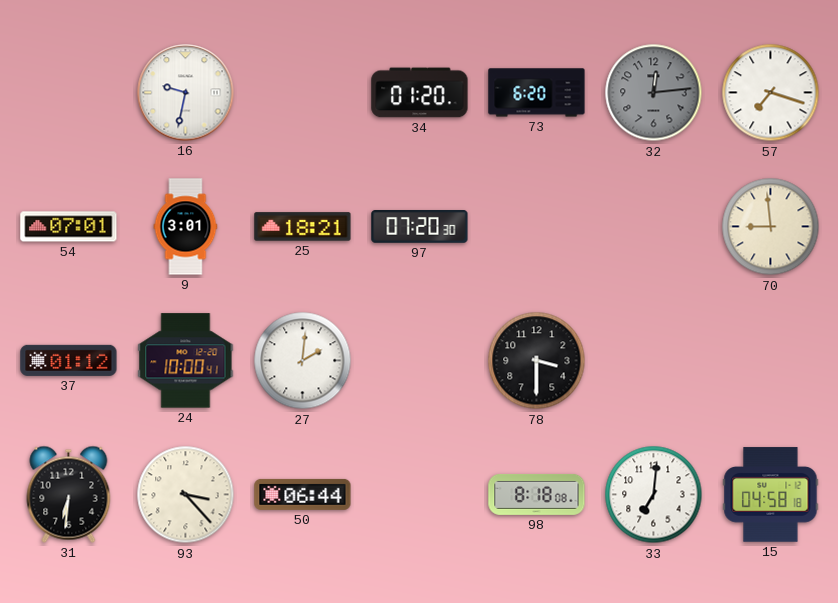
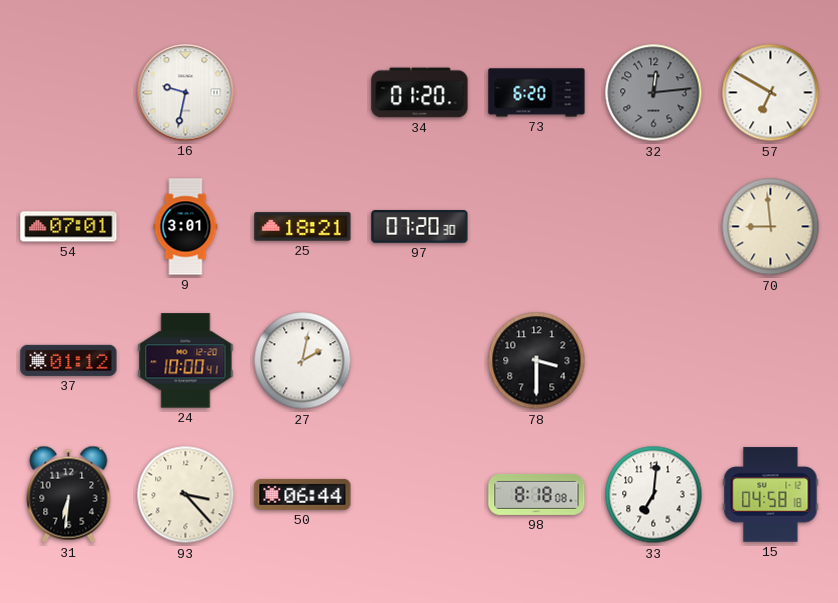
57: 7:18 -> 6:50
27: 2:01 -> 2:02
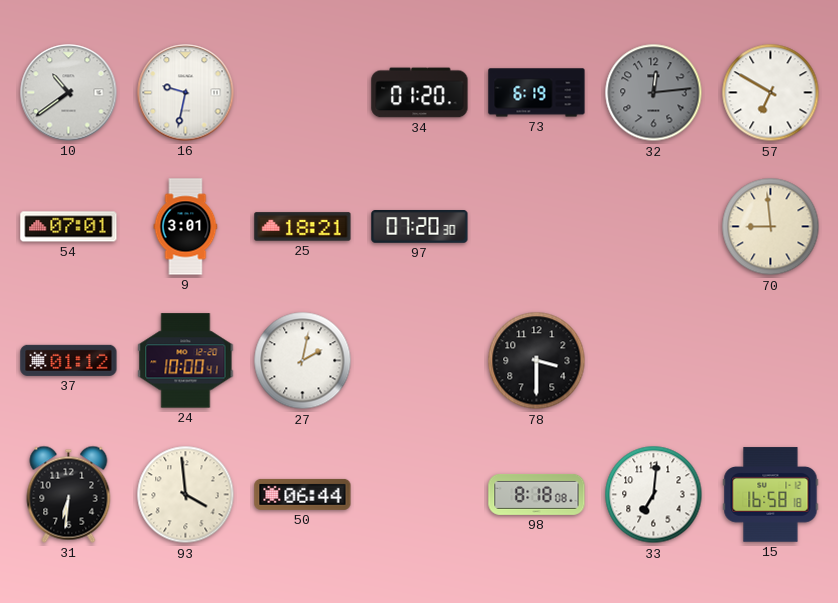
10: none -> 10:39
73: 6:20 -> 6:19
93: 3:23 -> 3:59
15: 04:58 -> 16:58
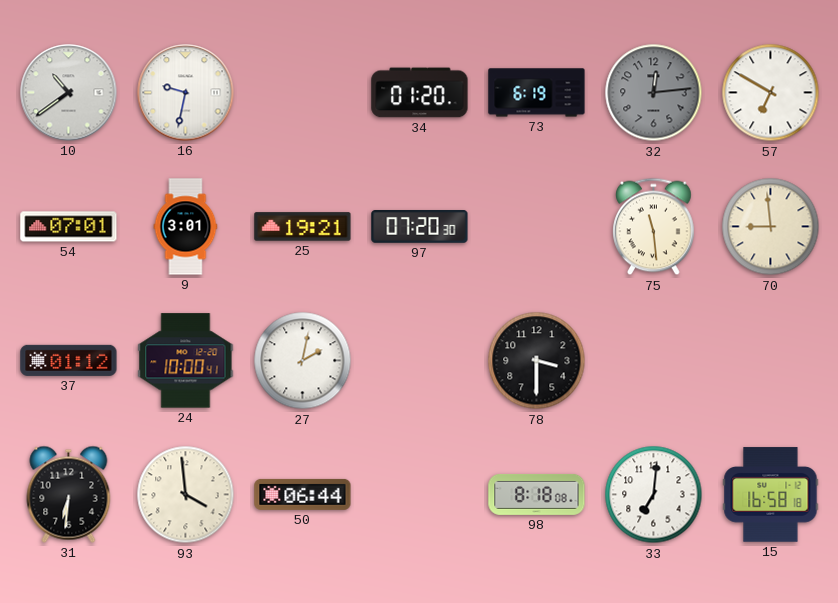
25: 18:21 -> 19:21
75: none -> 11:29
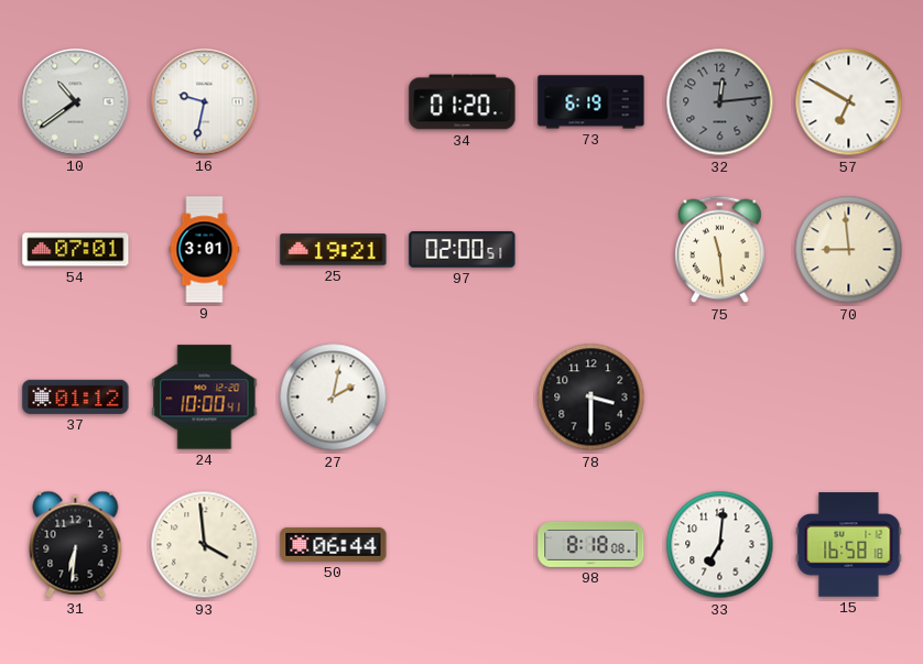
97: 07:20 -> 02:00
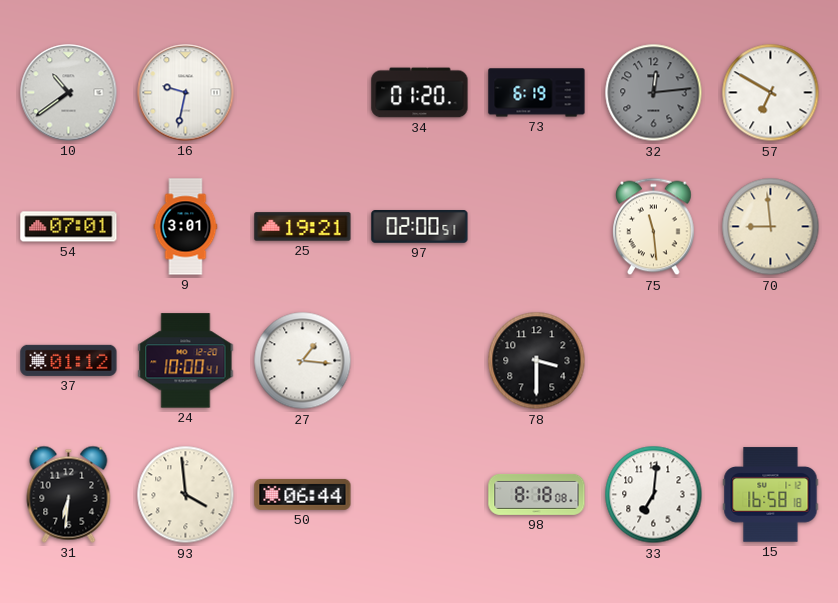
27: 2:02 -> 1:16
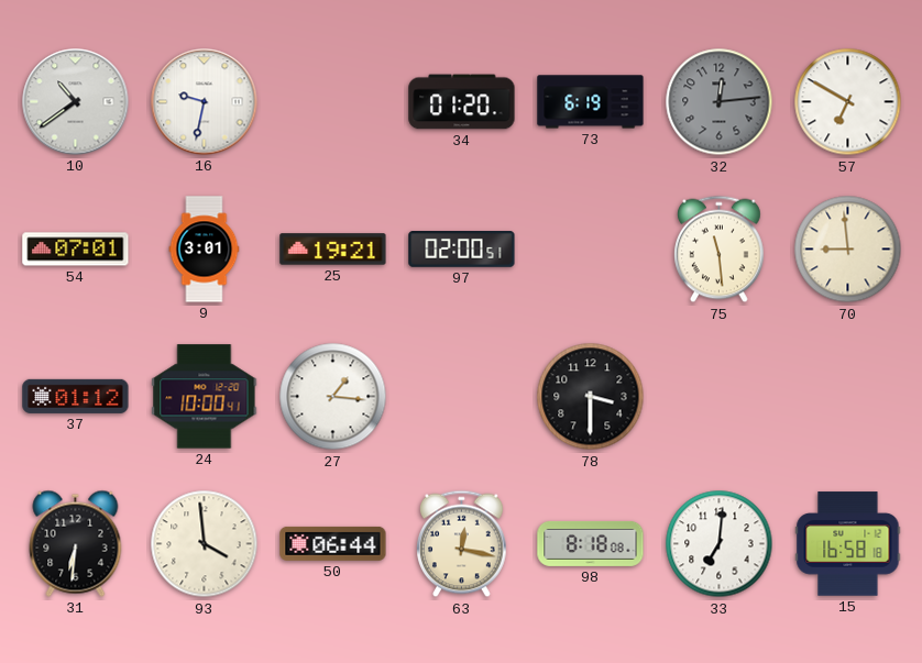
63: none -> 12:17
